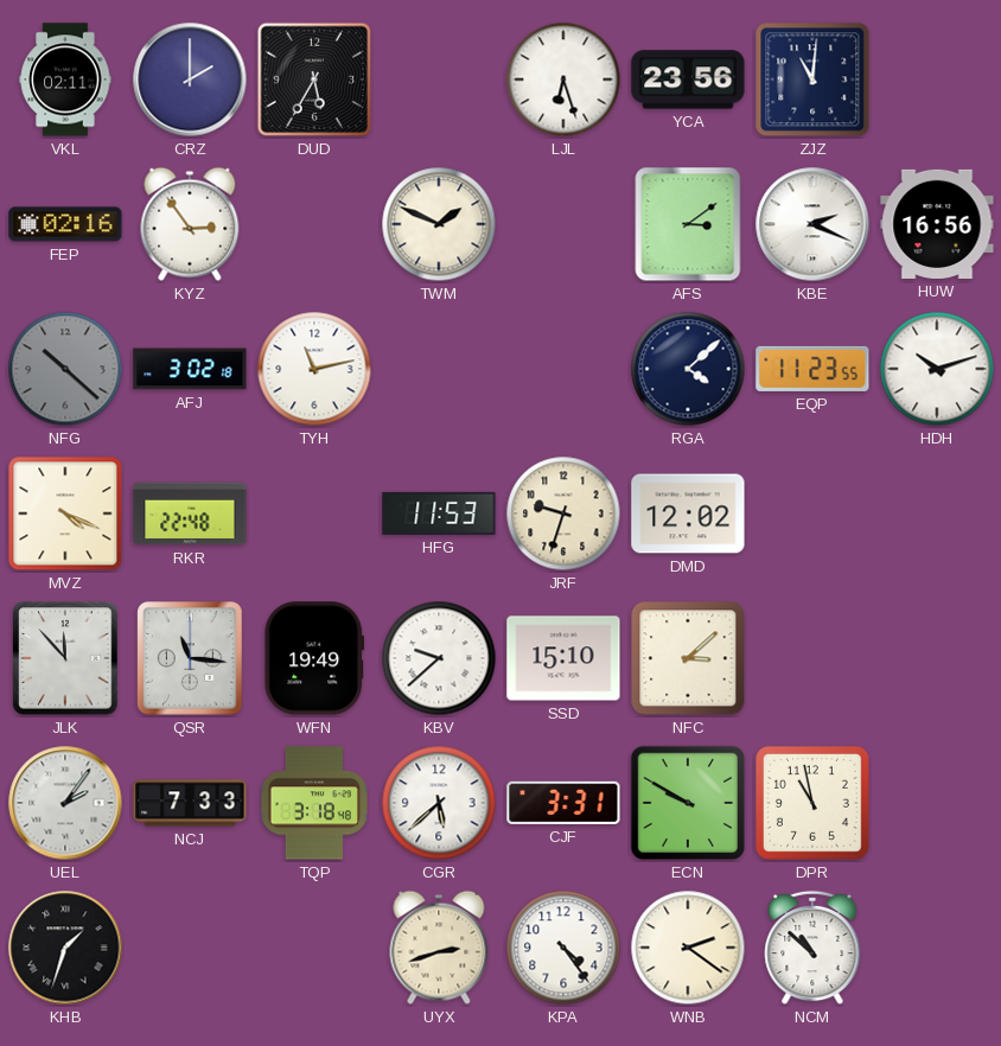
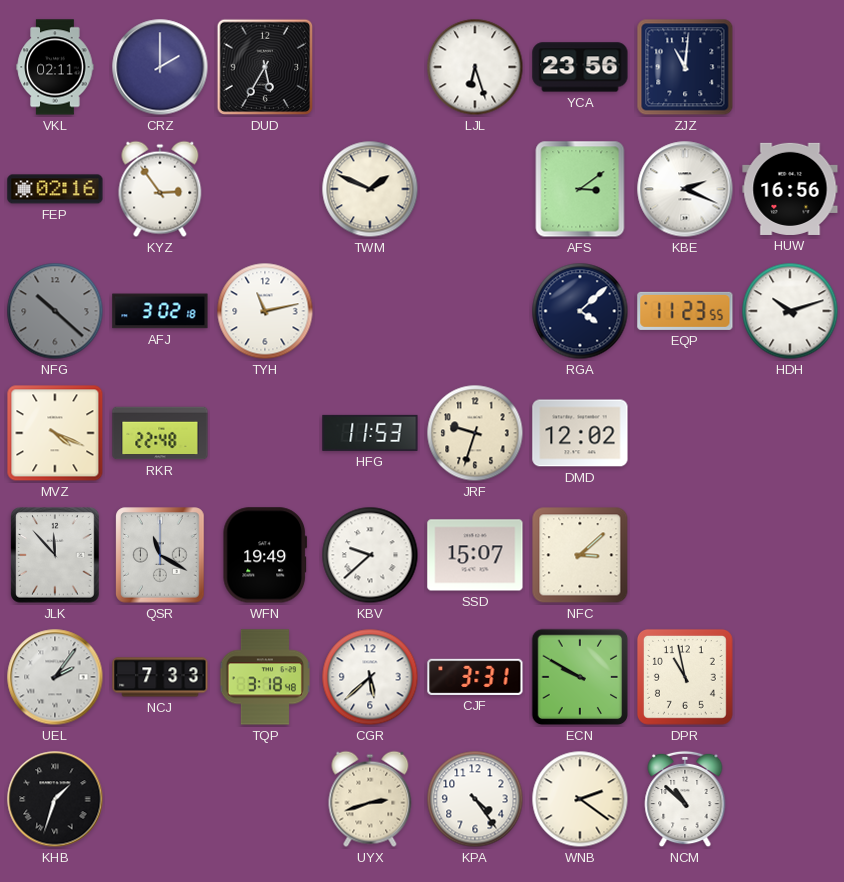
QSR: 11:16 -> 11:20
SSD: 15:10 -> 15:07
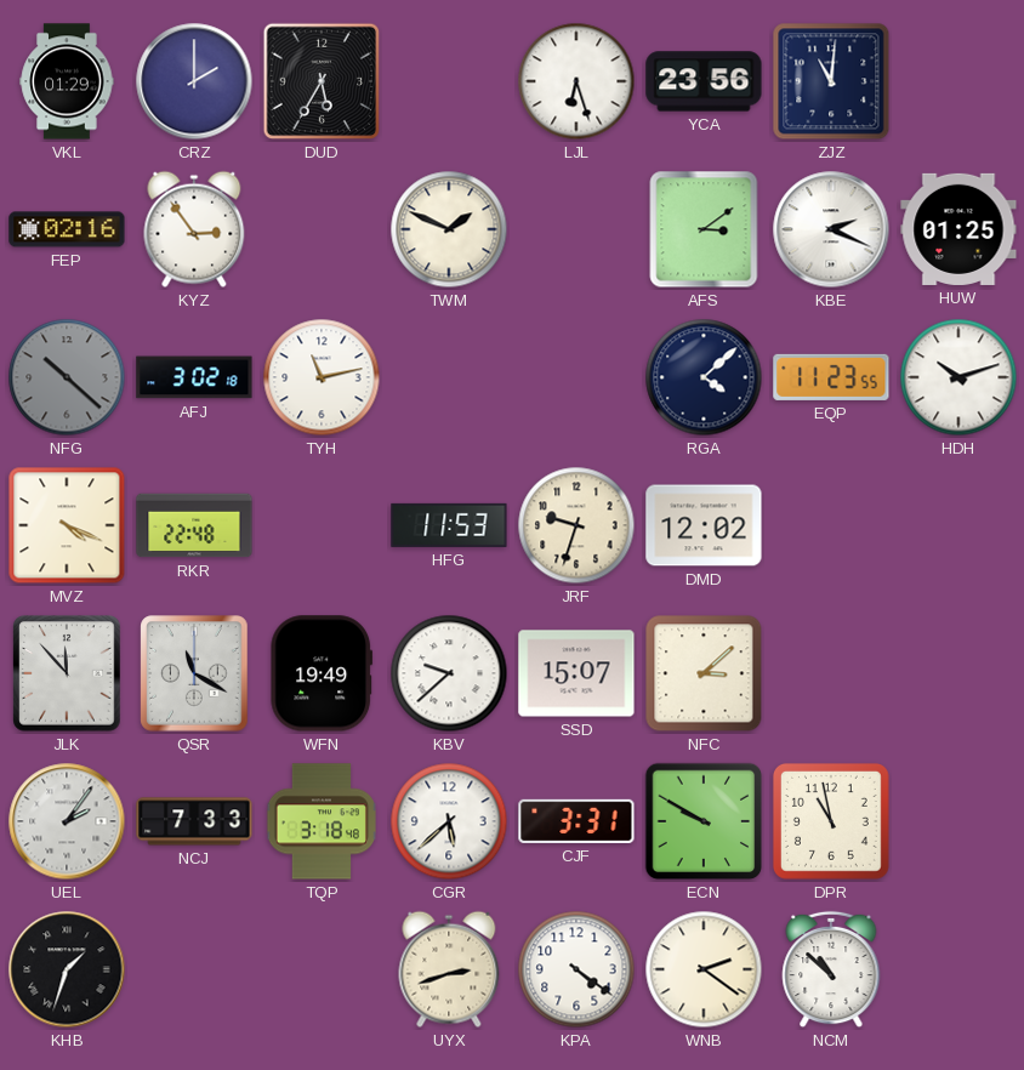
VKL: 02:11 -> 01:29
HUW: 16:56 -> 01:25
KPA: 4:24 -> 4:21
